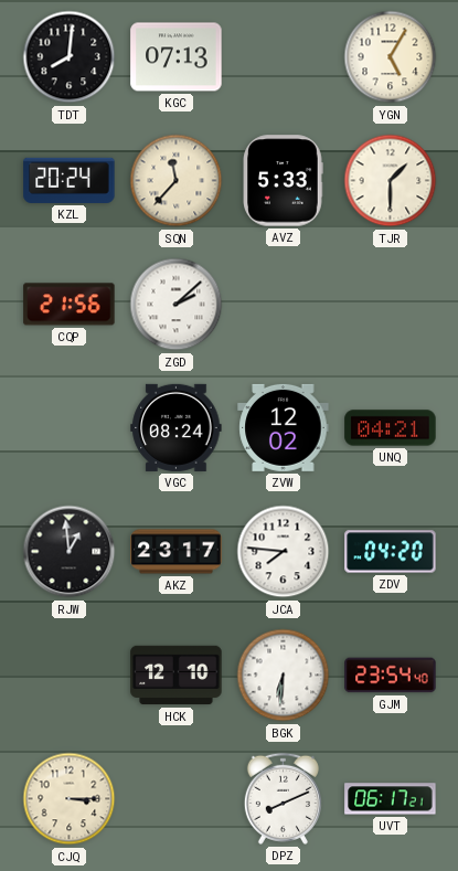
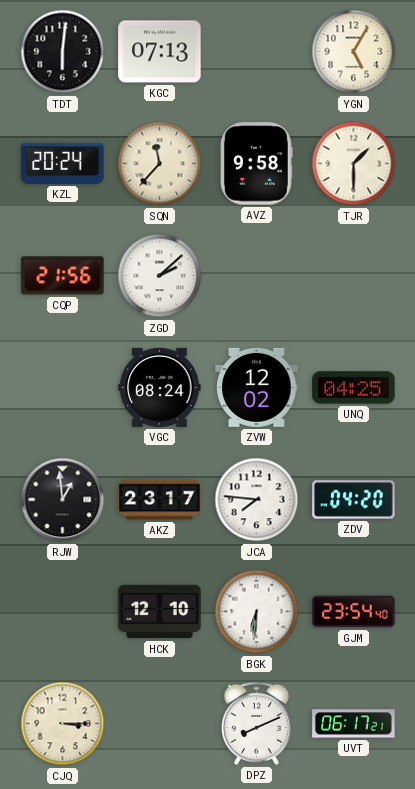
TDT: 8:01 -> 6:01
AVZ: 5:33 -> 9:58
UNQ: 04:21 -> 04:25
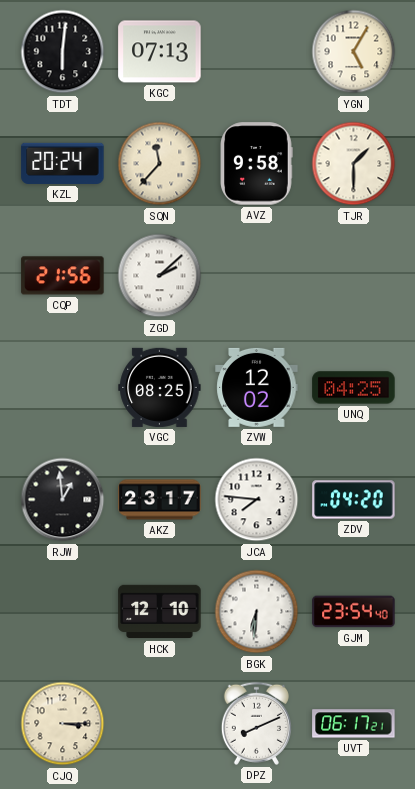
VGC: 08:24 -> 08:25
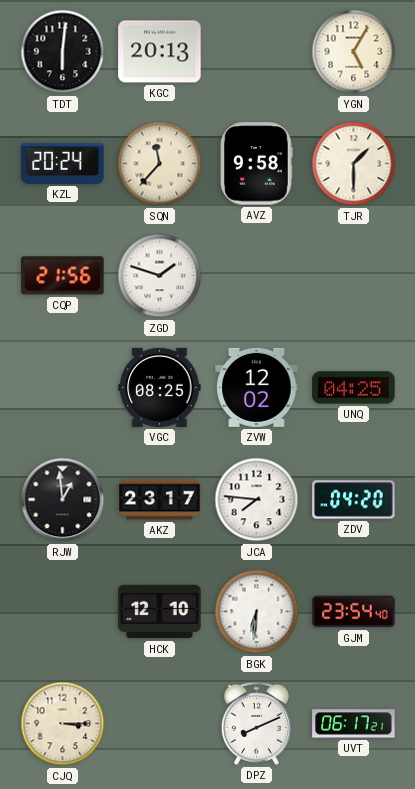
KGC: 07:13 -> 20:13
ZGD: 2:08 -> 1:48
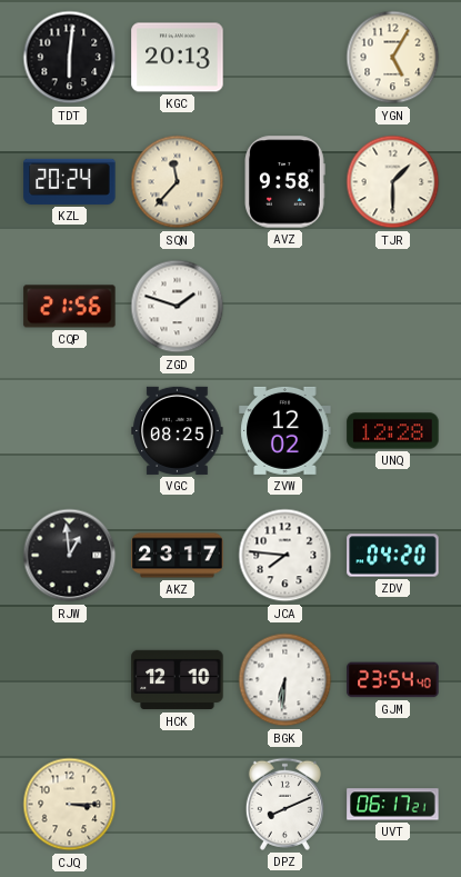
UNQ: 04:25 -> 12:28
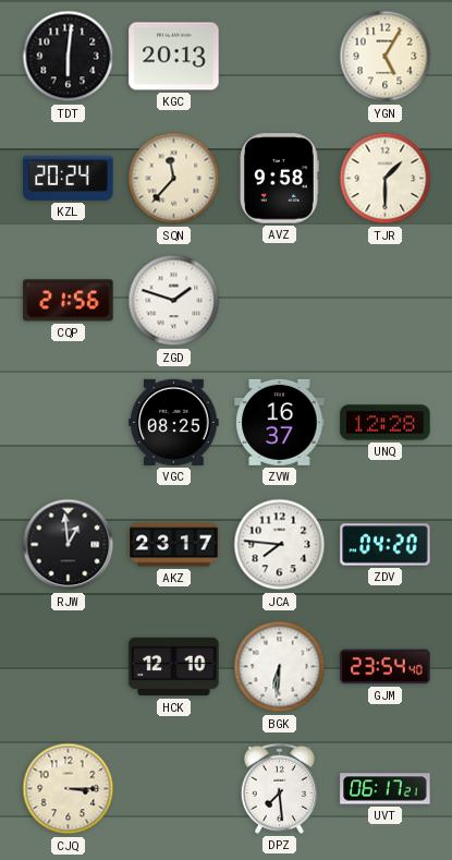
ZVW: 12:02 -> 16:37
DPZ: 8:11 -> 7:29
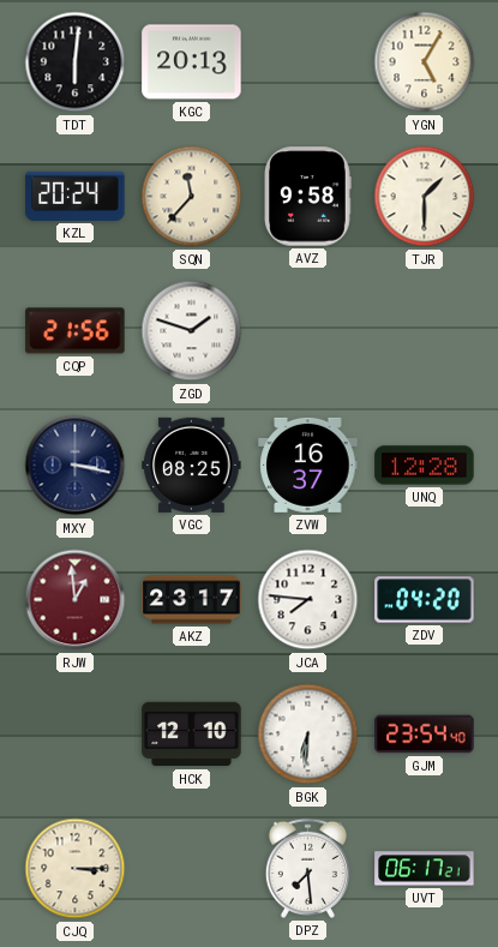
MXY: none -> 3:17
RJW dial: black -> burgundy
